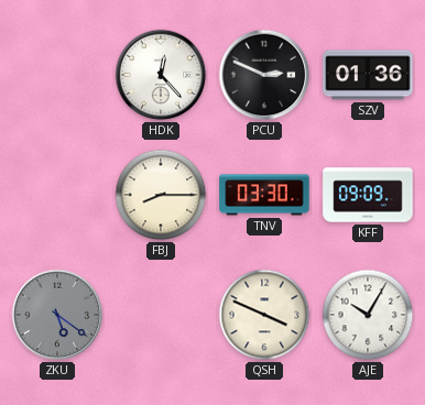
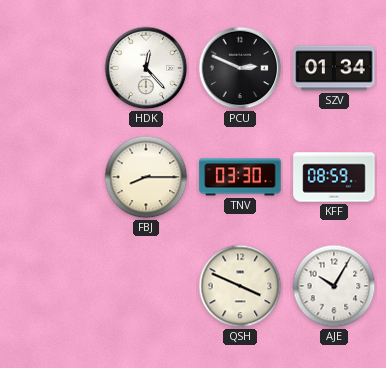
SZV: 01:36 -> 01:34
KFF: 09:09 -> 08:59
ZKU: 5:21 -> none
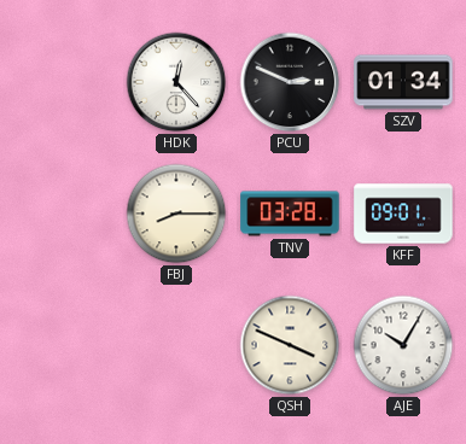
TNV: 03:30 -> 03:28
KFF: 08:59 -> 09:01
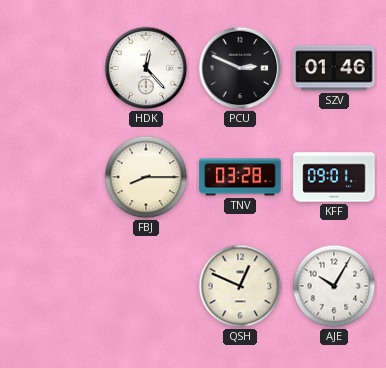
SZV: 01:34 -> 01:46
QSH: 3:49 -> 12:49
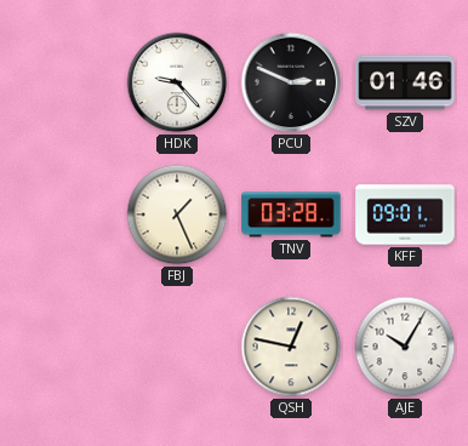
HDK: 12:23 -> 9:23
FBJ: 8:15 -> 1:26
QSH: 12:49 -> 12:47
